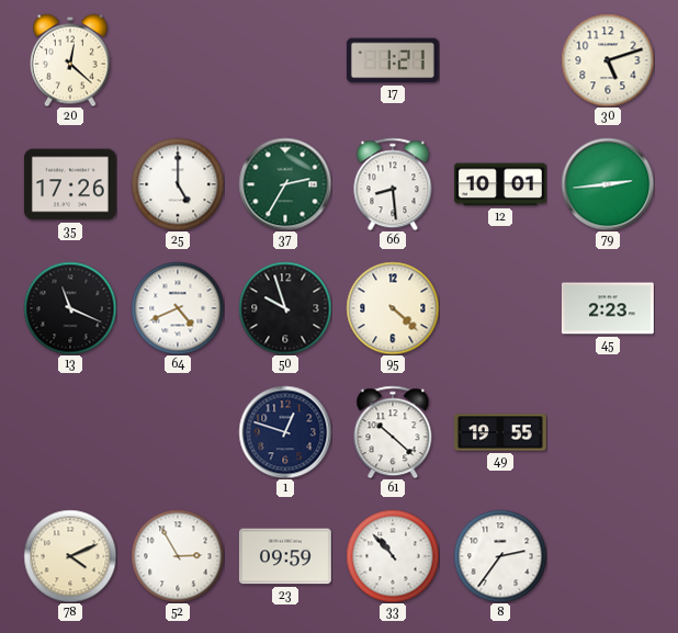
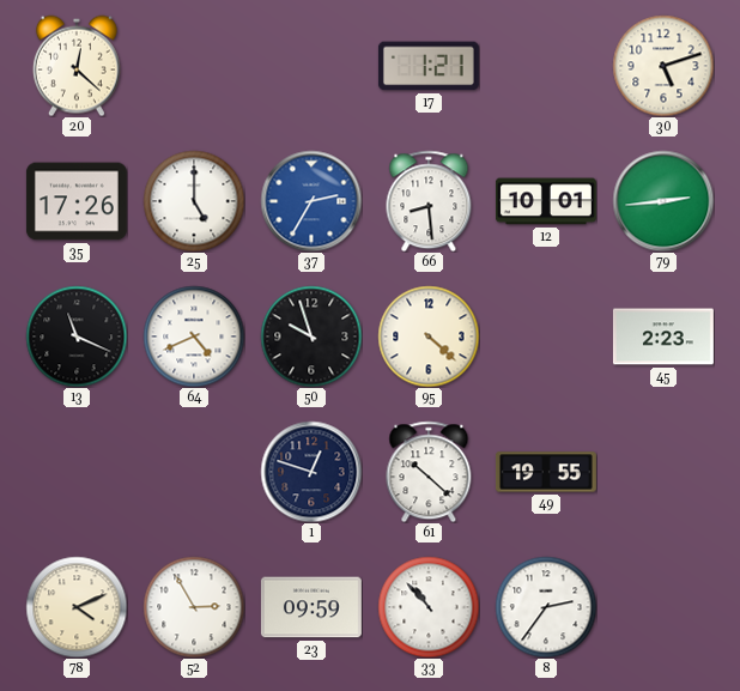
37 dial: green -> blue
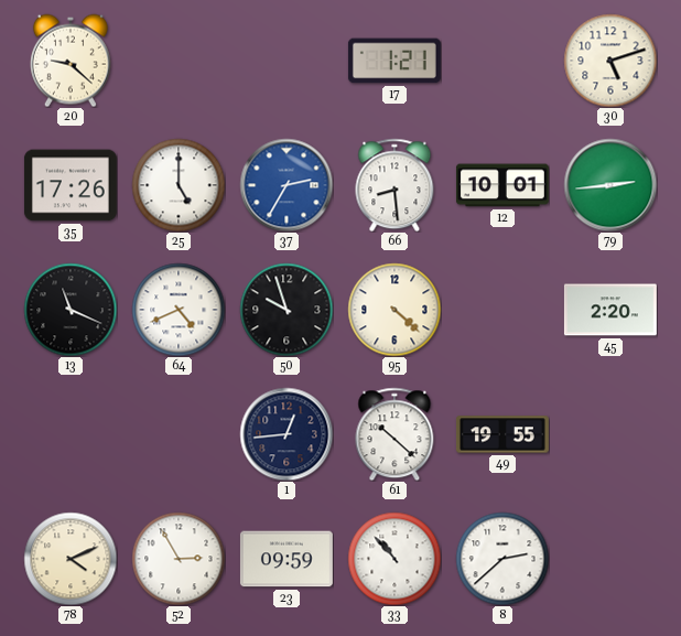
20: 12:22 -> 9:22
45: 2:23 -> 2:20
1: 12:48 -> 12:44
8: 2:36 -> 2:38
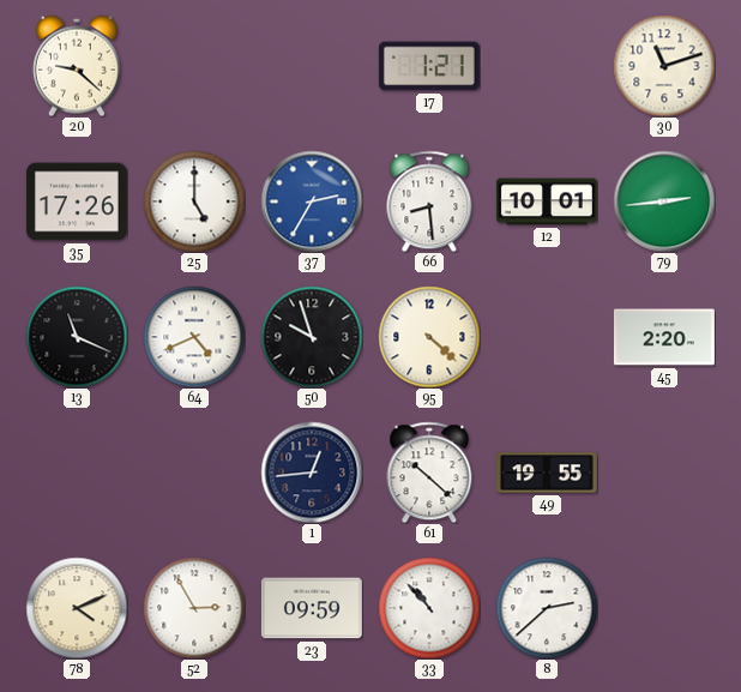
30: 5:12 -> 11:12
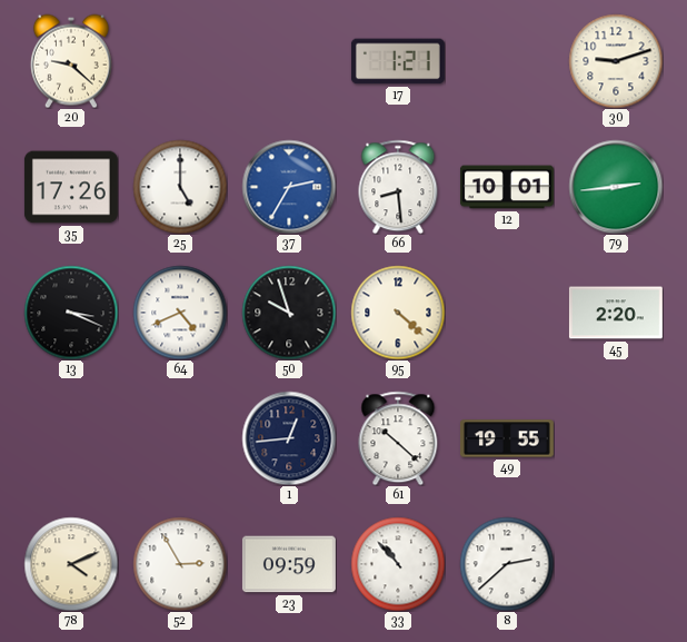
30: 11:12 -> 9:12
13: 11:19 -> 3:19
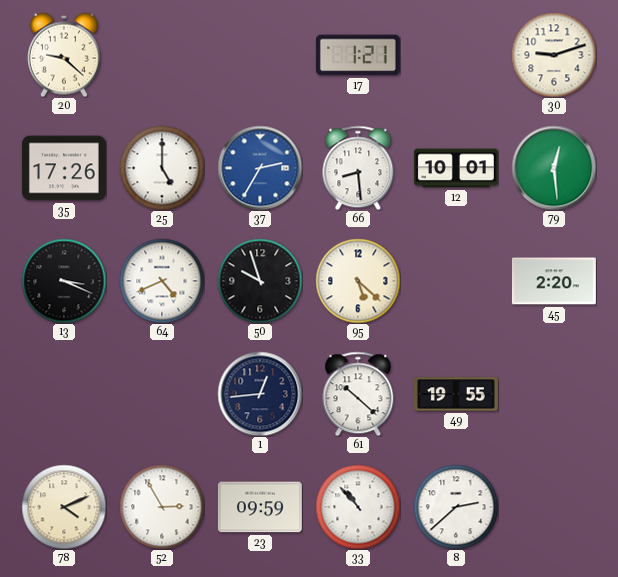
79: 2:44 -> 12:29
95: 4:22 -> 5:22
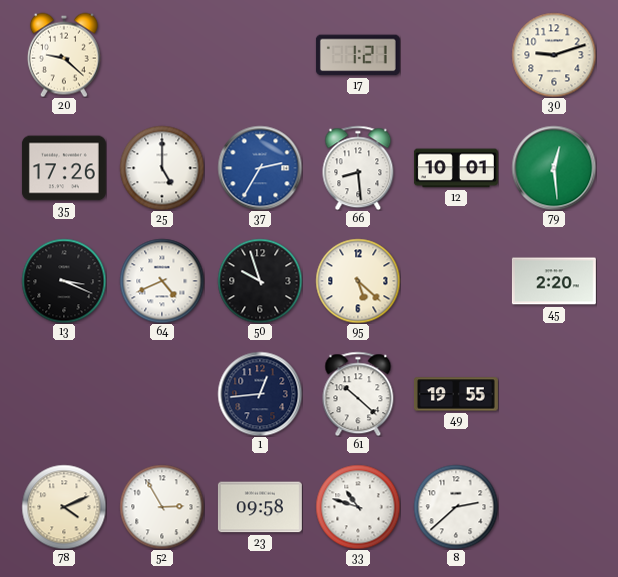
23: 09:59 -> 09:58
33: 10:53 -> 10:48
